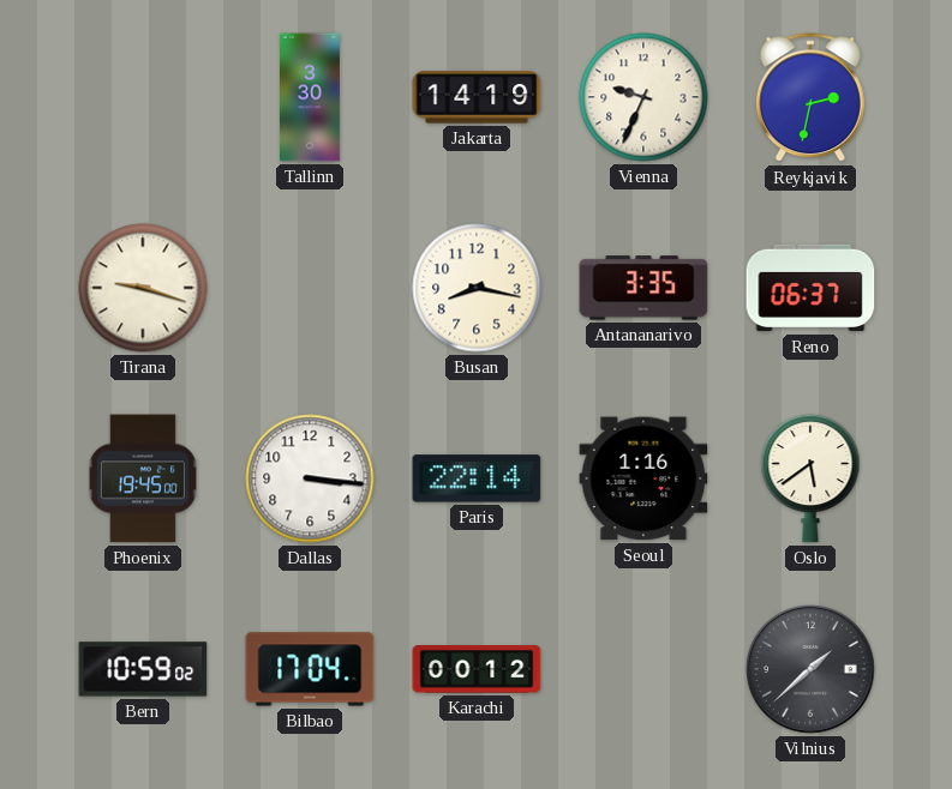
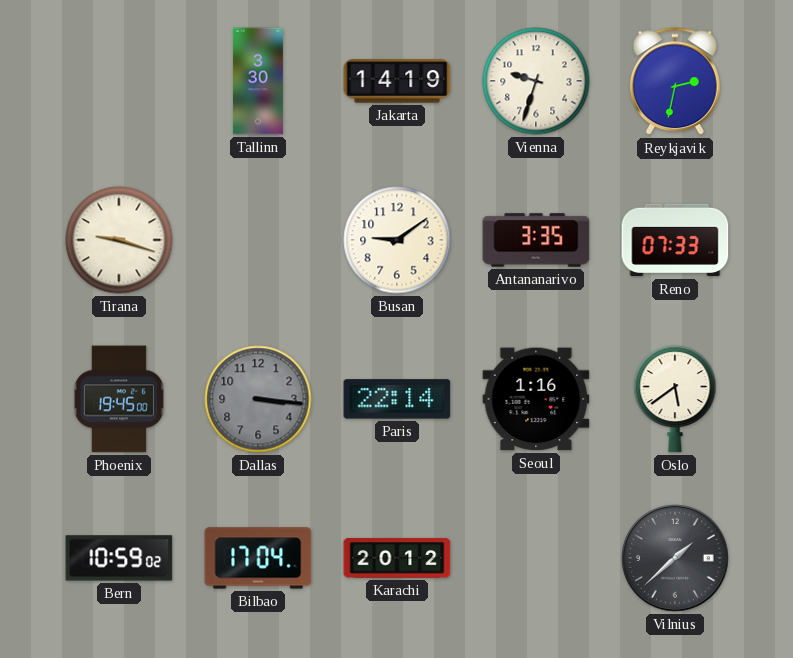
Vienna: 9:34 -> 9:33
Busan: 8:17 -> 9:09
Reno: 06:37 -> 07:33
Dallas dial: white -> grey
Karachi: 00:12 -> 20:12
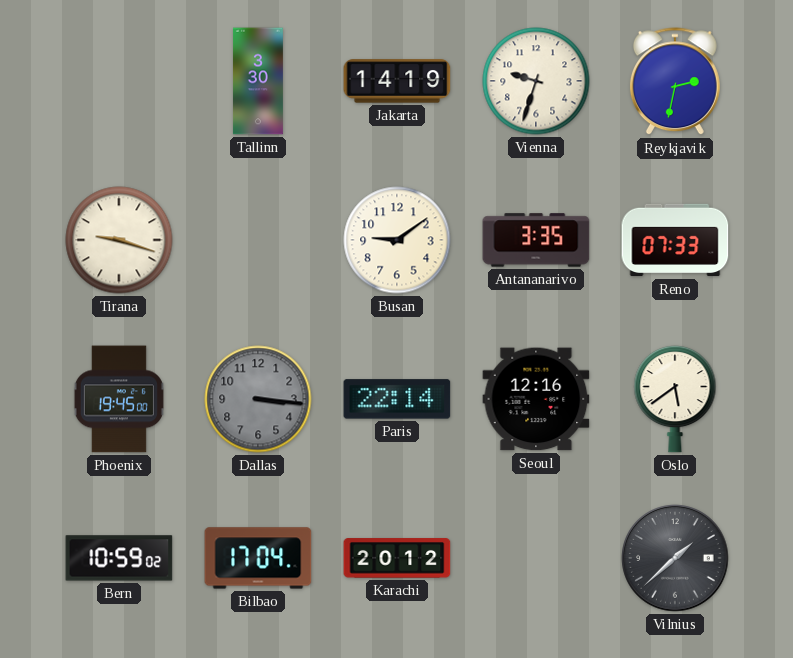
Seoul: 1:16 -> 12:16
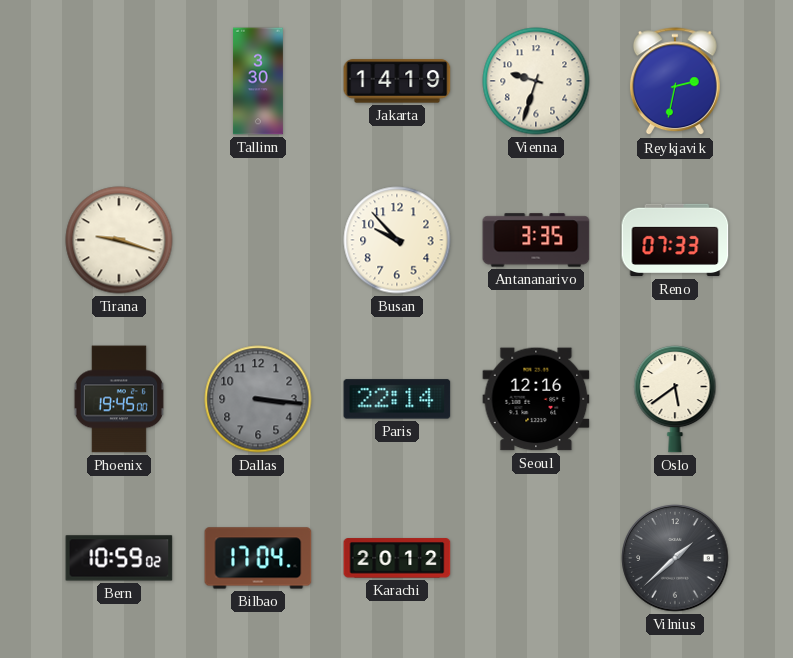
Busan: 9:09 -> 9:53
